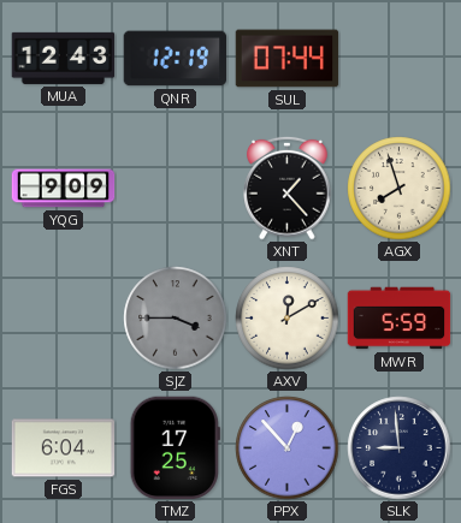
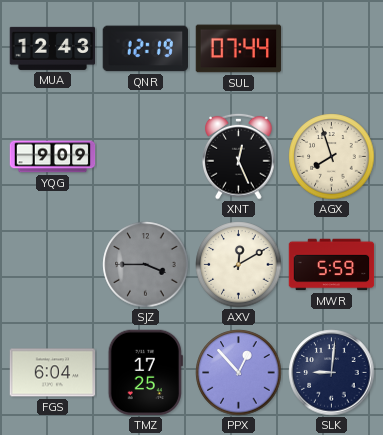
XNT: 1:23 -> 12:26
SLK: 8:59 -> 9:01
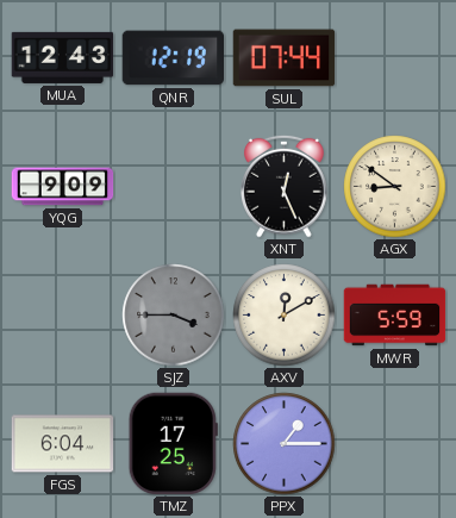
AGX: 7:57 -> 8:51
PPX: 12:53 -> 1:15
SLK: 9:01 -> none
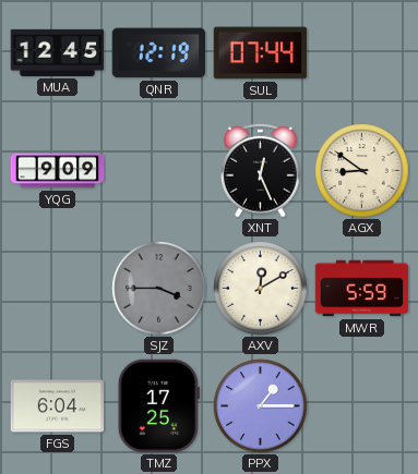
MUA: 12:43 -> 12:45
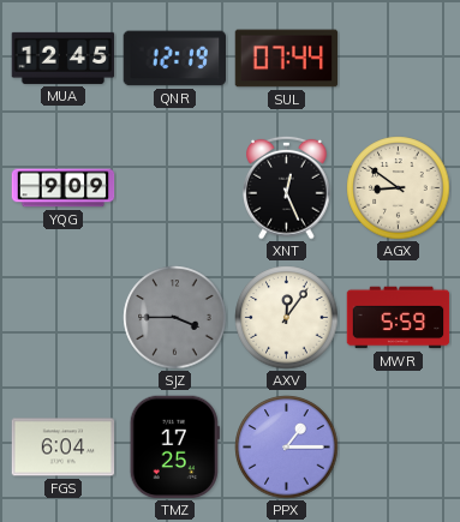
AXV: 12:10 -> 12:06
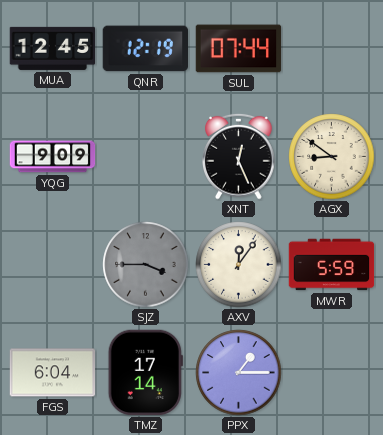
TMZ: 17:25 -> 17:14
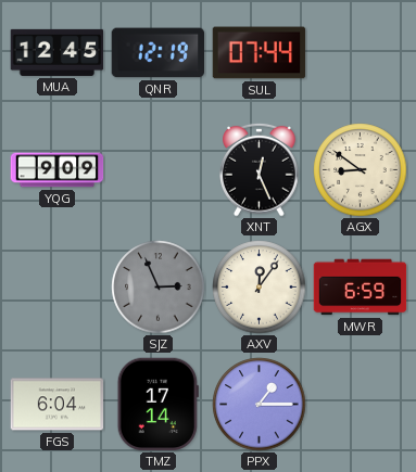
SJZ: 3:45 -> 2:56
MWR: 5:59 -> 6:59
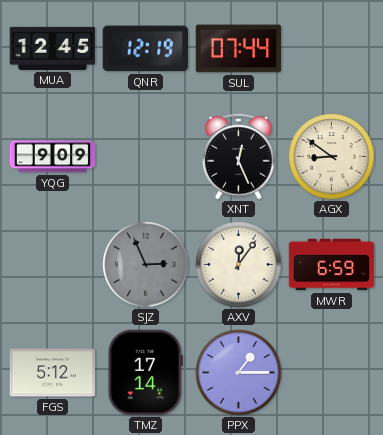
FGS: 6:04 -> 5:12
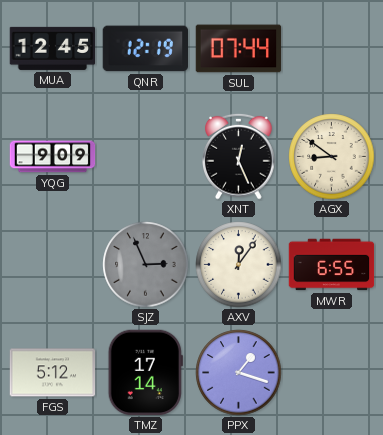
MWR: 6:59 -> 6:55
PPX: 1:15 -> 1:18
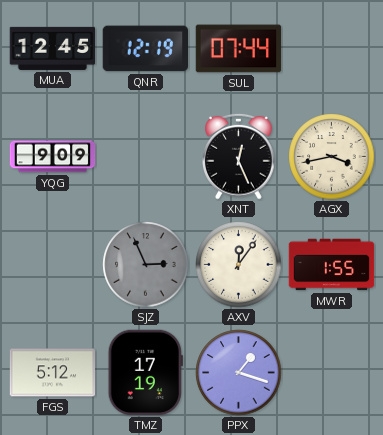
AGX: 8:51 -> 3:43
MWR: 6:55 -> 1:55
TMZ: 17:14 -> 17:19
